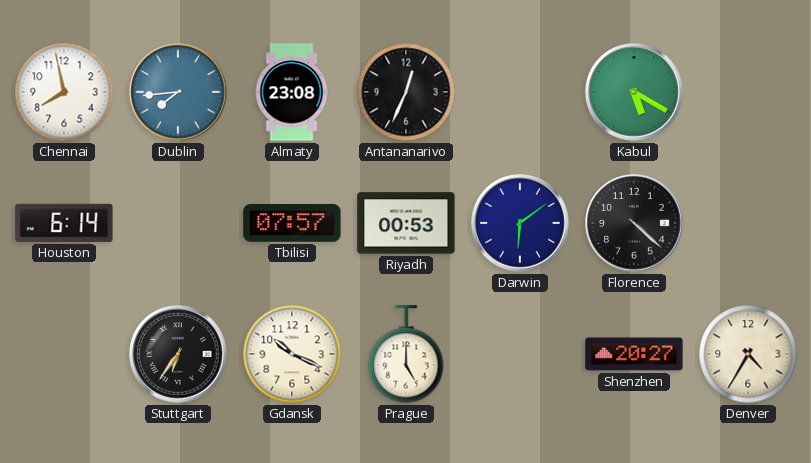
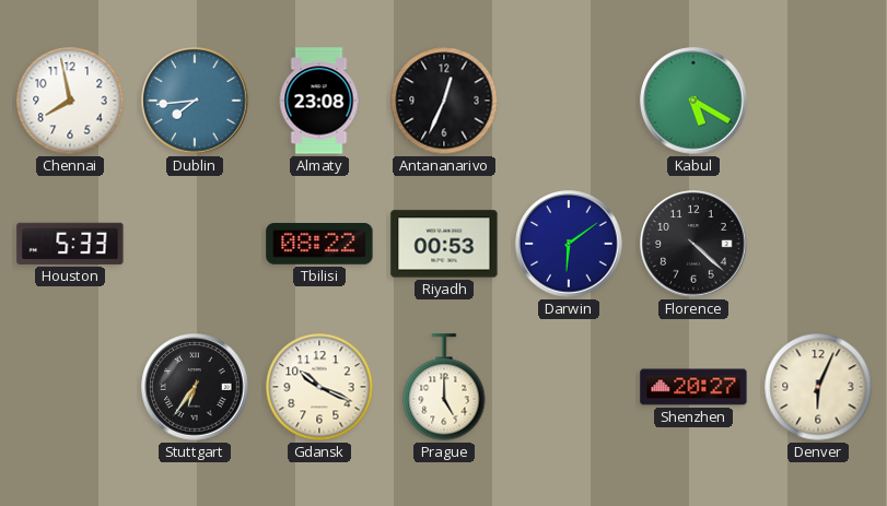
Houston: 6:14 -> 5:33
Tbilisi: 07:57 -> 08:22
Denver: 4:35 -> 6:04
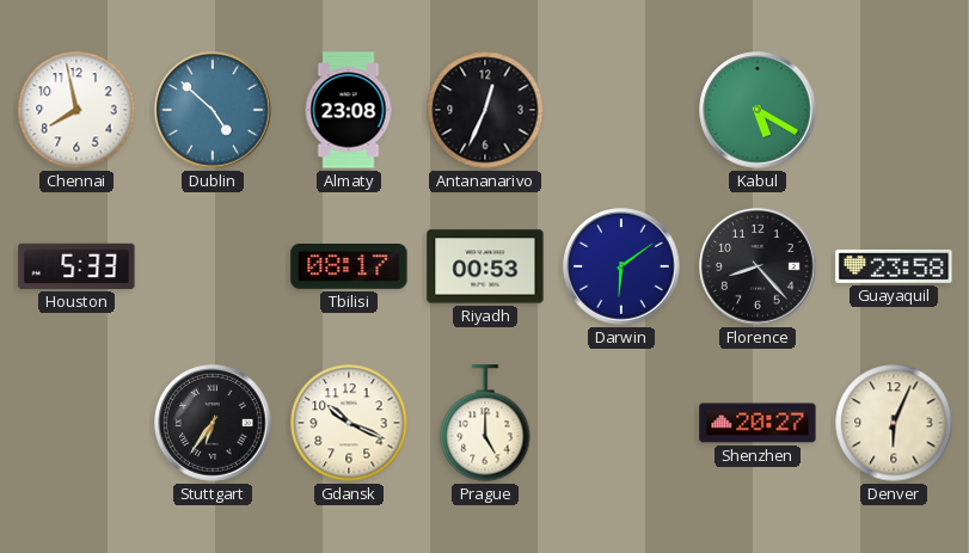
Dublin: 7:44 -> 4:52
Tbilisi: 08:22 -> 08:17
Florence: 4:22 -> 8:23
Guayaquil: none -> 23:58
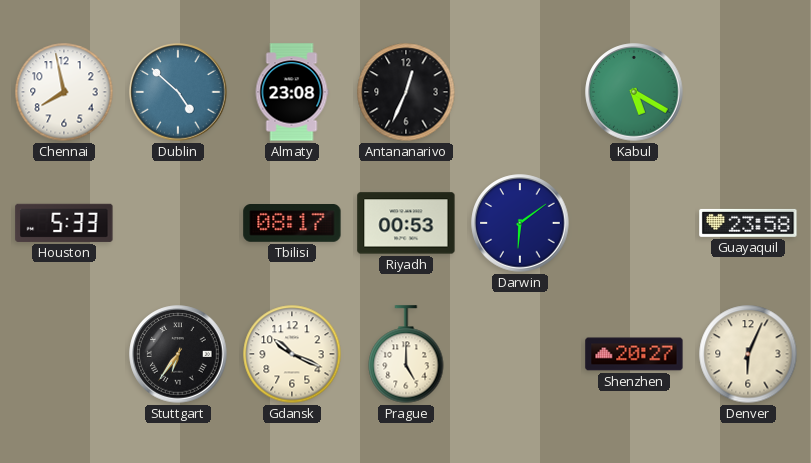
Florence: 8:23 -> none
